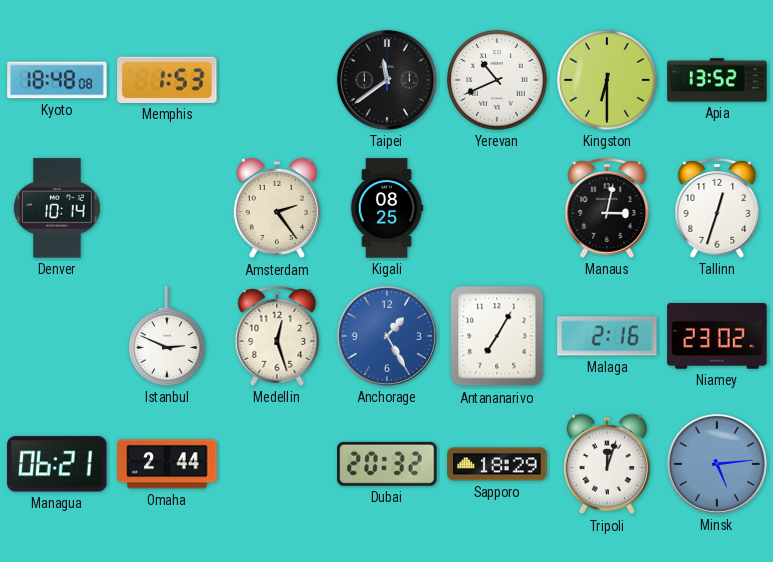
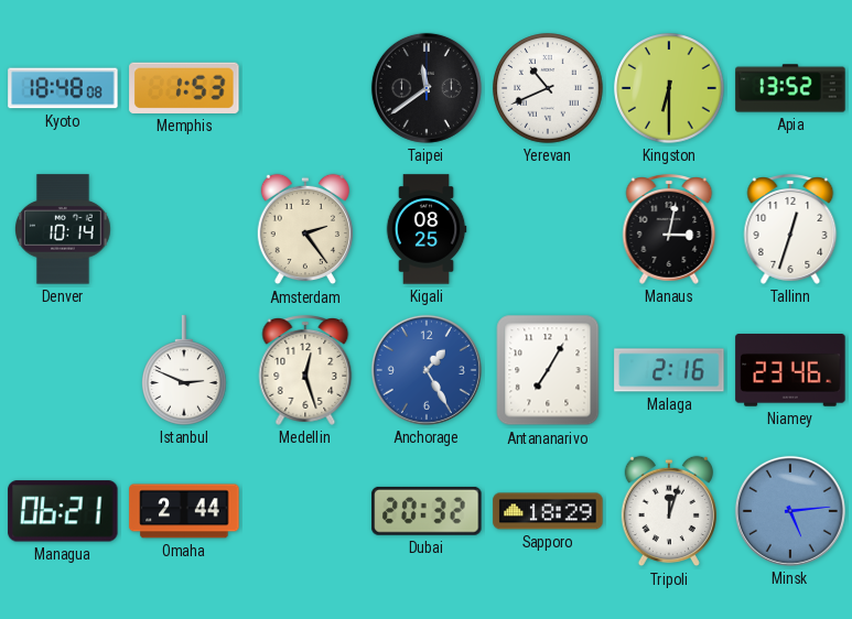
Niamey: 23:02 -> 23:46
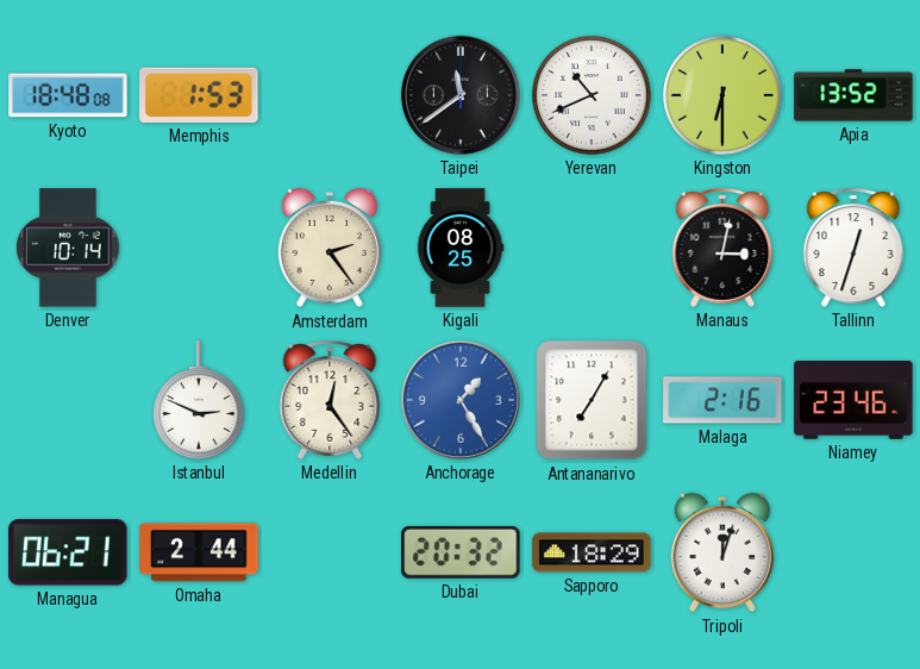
Medellin: 12:27 -> 12:24
Minsk: 5:14 -> none
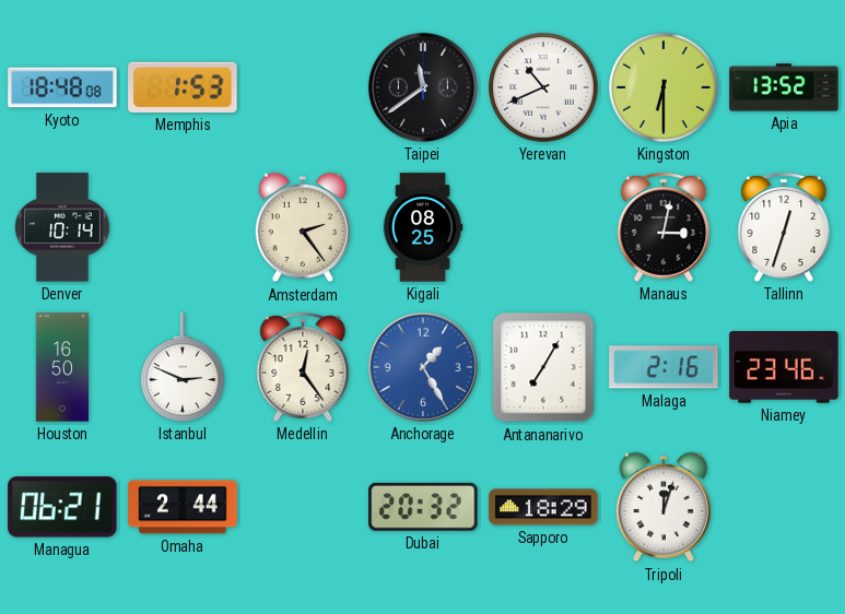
Houston: none -> 16:50
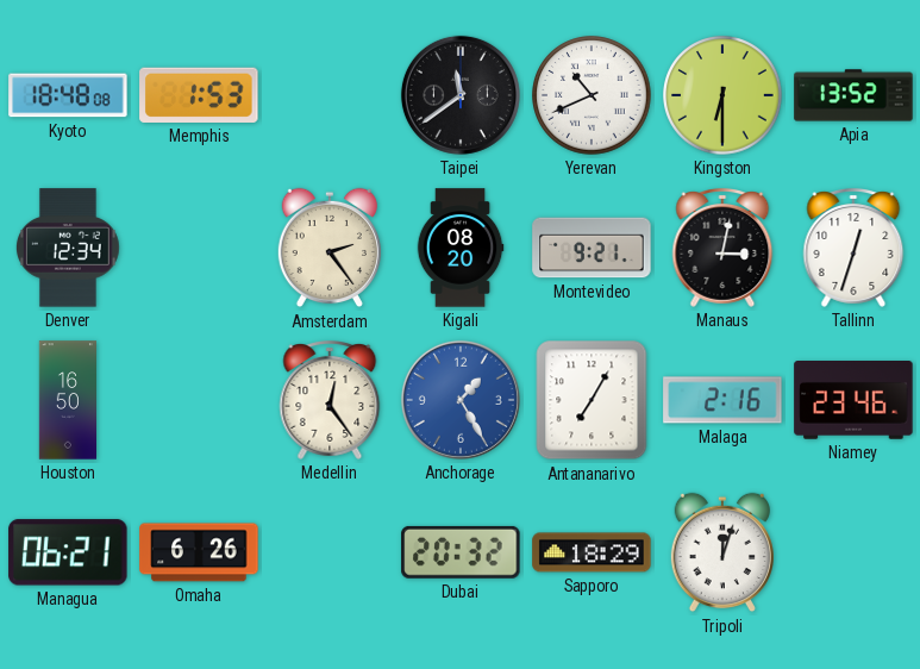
Denver: 10:14 -> 12:34
Kigali: 08:25 -> 08:20
Montevideo: none -> 9:21
Istanbul: 2:49 -> none
Omaha: 2:44 -> 6:26
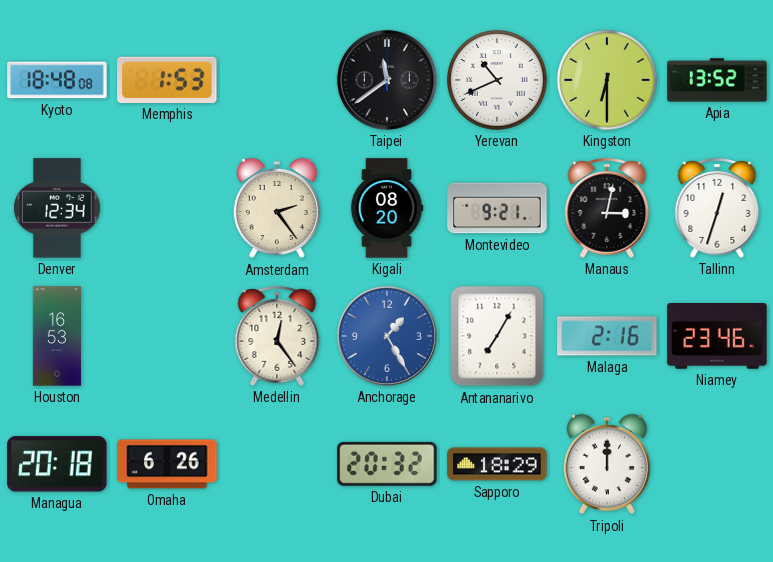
Houston: 16:50 -> 16:53
Managua: 06:21 -> 20:18
Tripoli: 12:03 -> 12:00
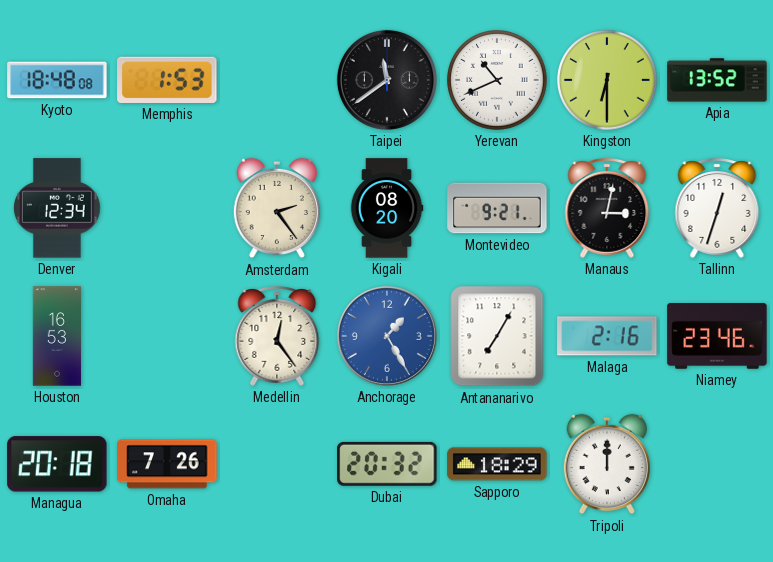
Omaha: 6:26 -> 7:26
